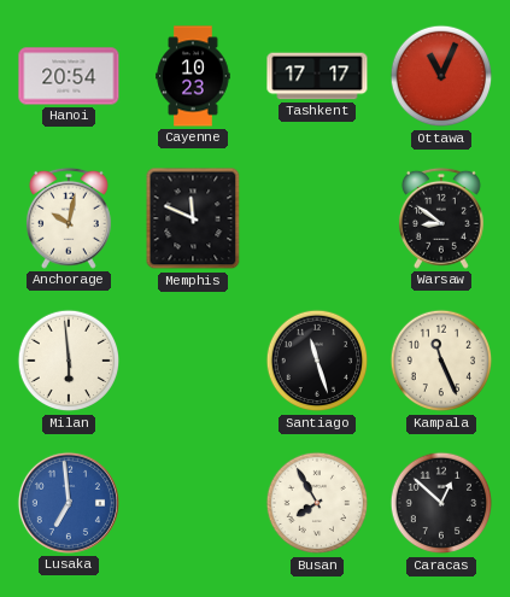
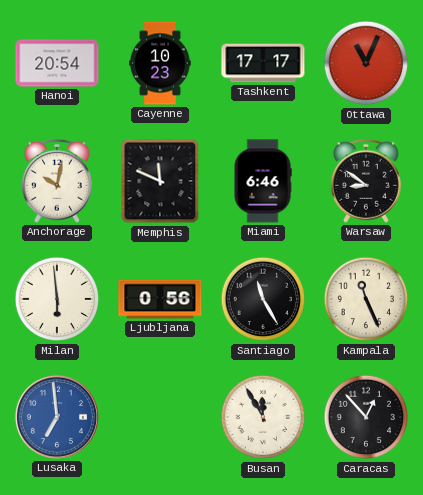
Miami: none -> 6:46
Ljubljana: none -> 0:56
Santiago: 11:27 -> 11:25
Busan: 7:55 -> 11:55
Caracas: 12:52 -> 12:53
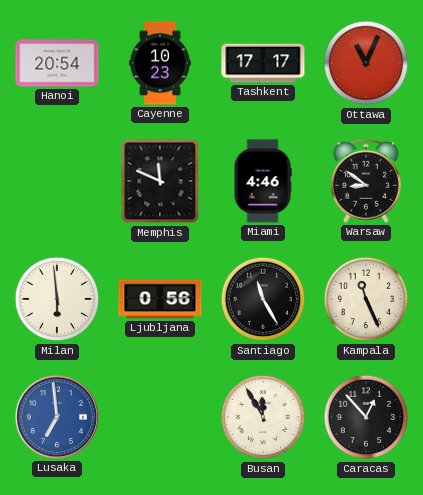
Anchorage: 10:02 -> none
Miami: 6:46 -> 4:46
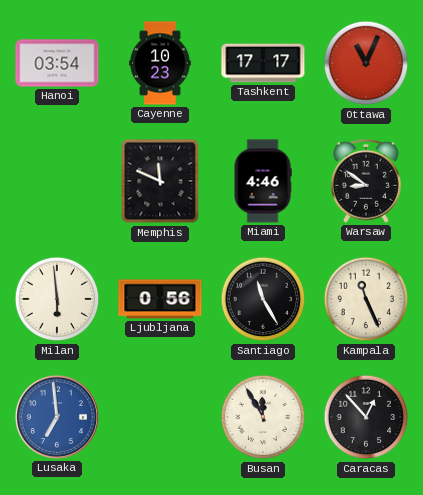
Hanoi: 20:54 -> 03:54
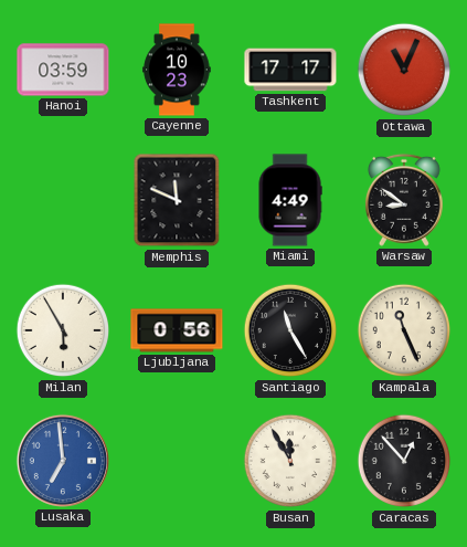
Hanoi: 03:54 -> 03:59
Miami: 4:46 -> 4:49
Milan: 5:59 -> 5:55
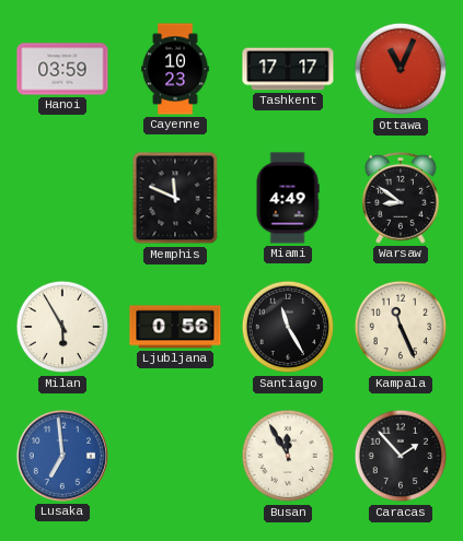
Caracas: 12:53 -> 1:53
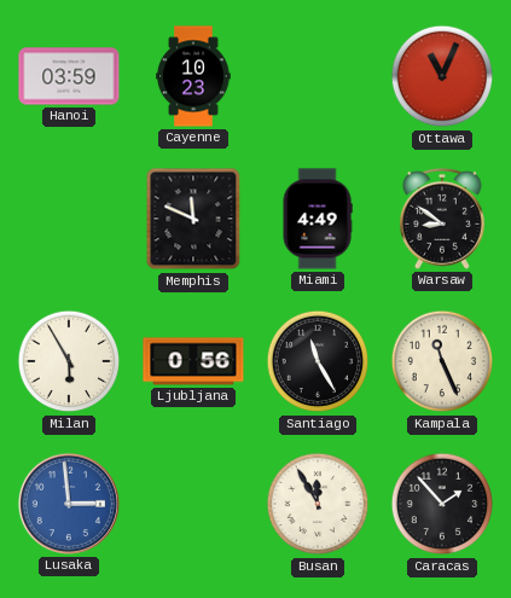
Tashkent: 17:17 -> none
Lusaka: 6:59 -> 2:59
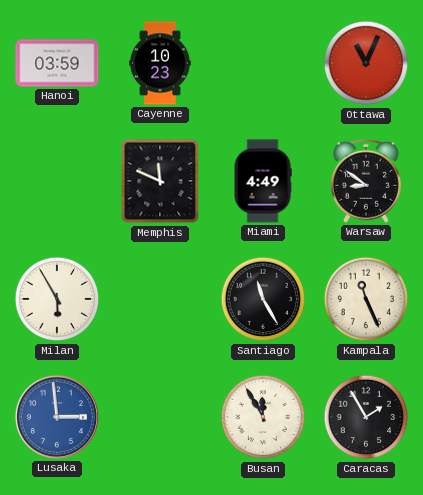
Ljubljana: 0:56 -> none
Caracas: 1:53 -> 1:55
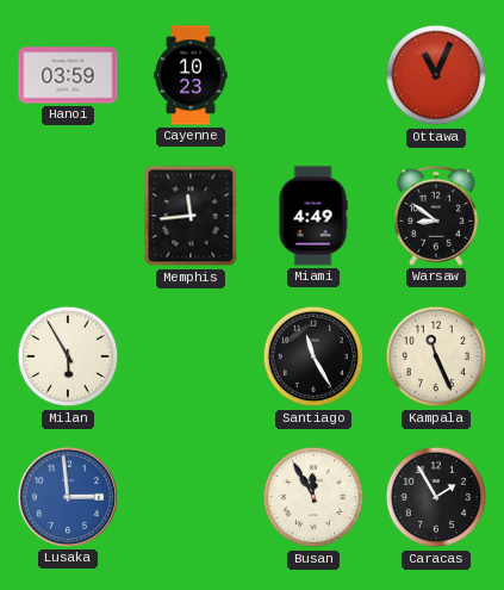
Memphis: 11:49 -> 11:44
